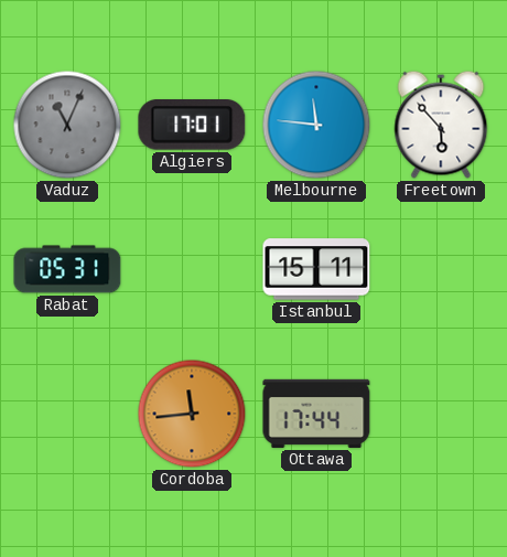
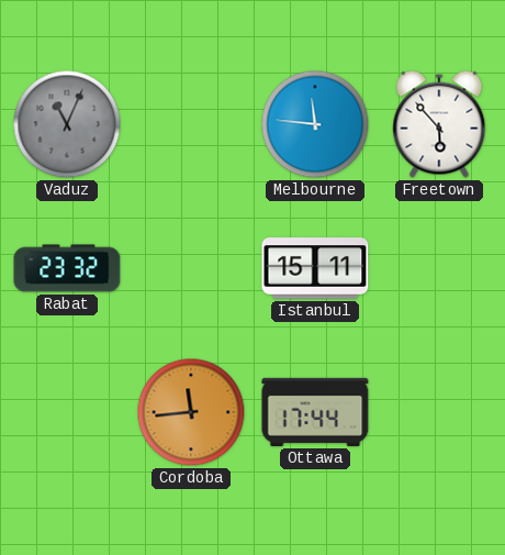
Algiers: 17:01 -> none
Rabat: 05:31 -> 23:32
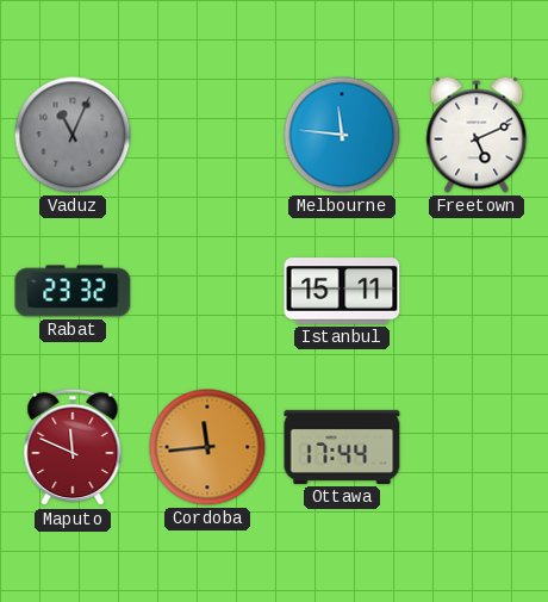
Freetown: 5:53 -> 5:11
Maputo: none -> 11:49
